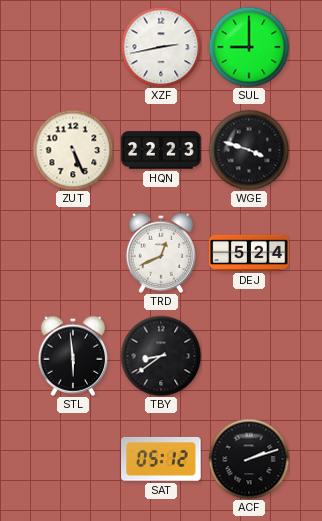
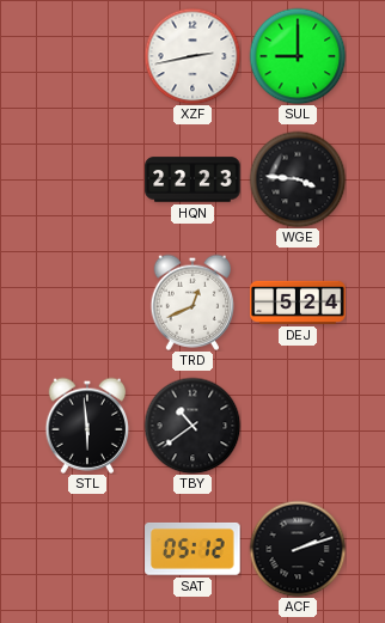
ZUT: 5:26 -> none
WGE: 3:48 -> 3:46
TBY: 8:39 -> 10:39
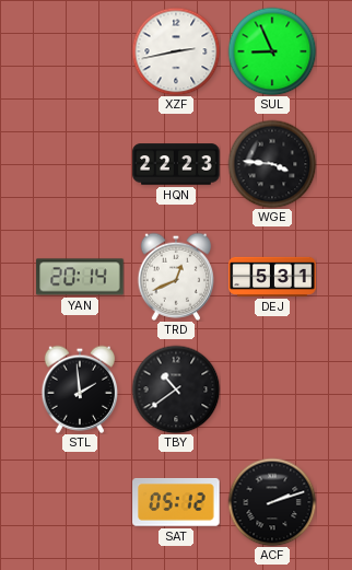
SUL: 9:00 -> 8:56
YAN: none -> 20:14
DEJ: 5:24 -> 5:31
STL: 5:59 -> 1:59
